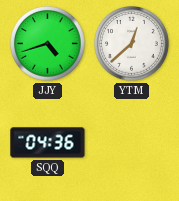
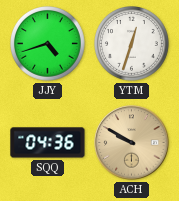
YTM: 12:38 -> 12:33
ACH: none -> 9:50
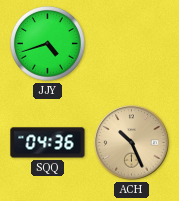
YTM: 12:33 -> none
ACH: 9:50 -> 10:26
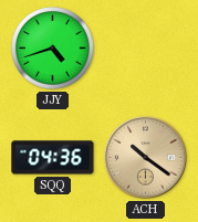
ACH: 10:26 -> 10:21
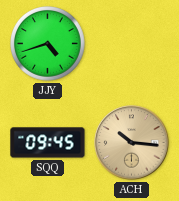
SQQ: 04:36 -> 09:45
ACH: 10:21 -> 10:16
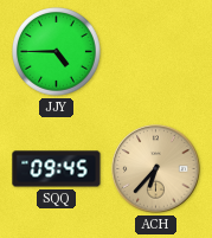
JJY: 4:42 -> 4:45
ACH: 10:16 -> 6:37
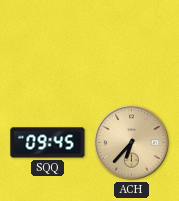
JJY: 4:45 -> none
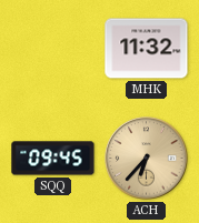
MHK: none -> 11:32
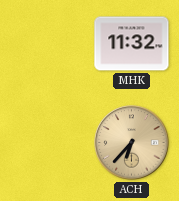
SQQ: 09:45 -> none
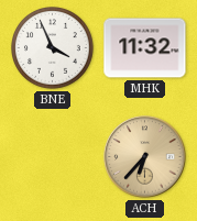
BNE: none -> 3:56
